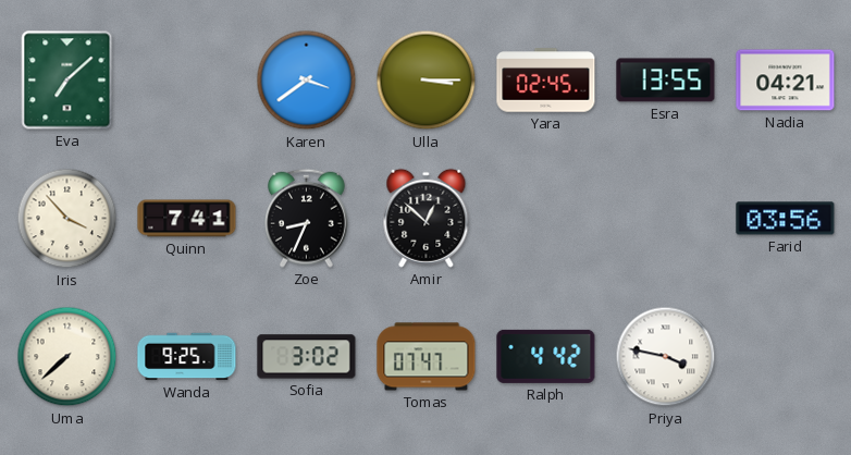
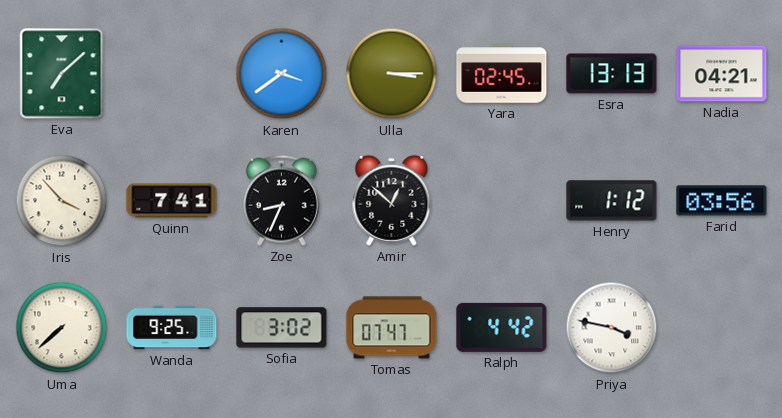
Esra: 13:55 -> 13:13
Henry: none -> 1:12
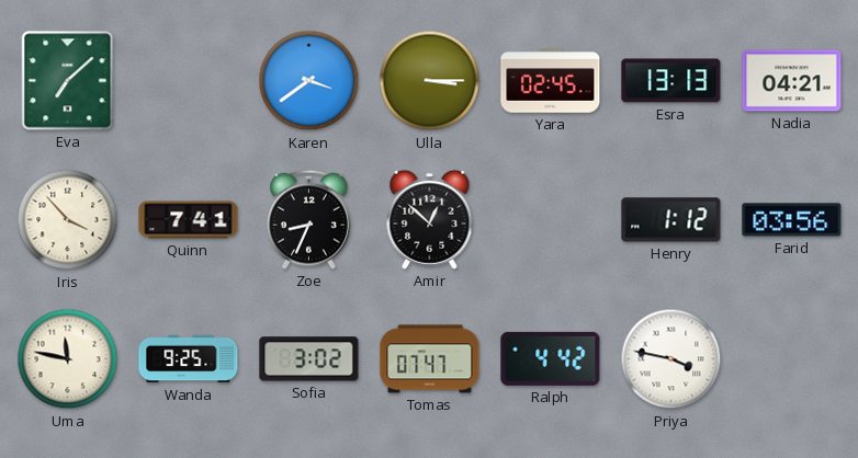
Uma: 7:38 -> 11:47
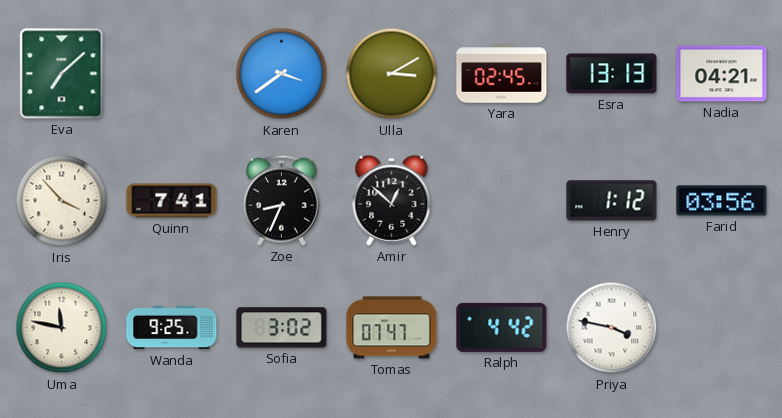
Ulla: 3:15 -> 3:10
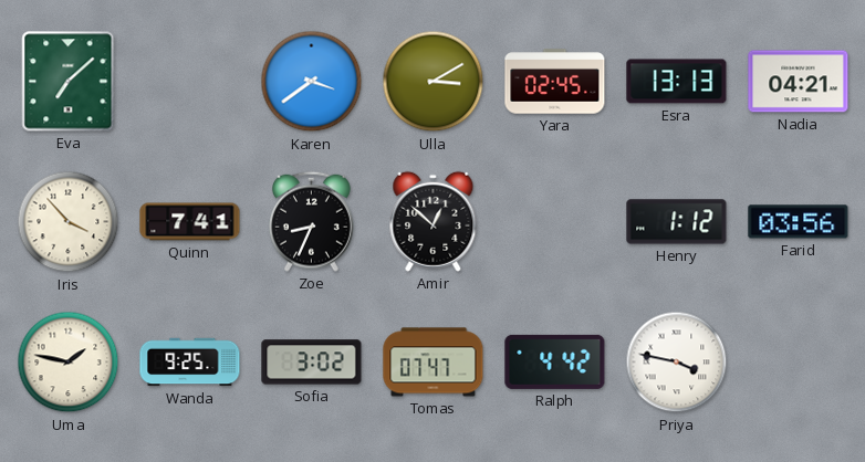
Uma: 11:47 -> 1:47
